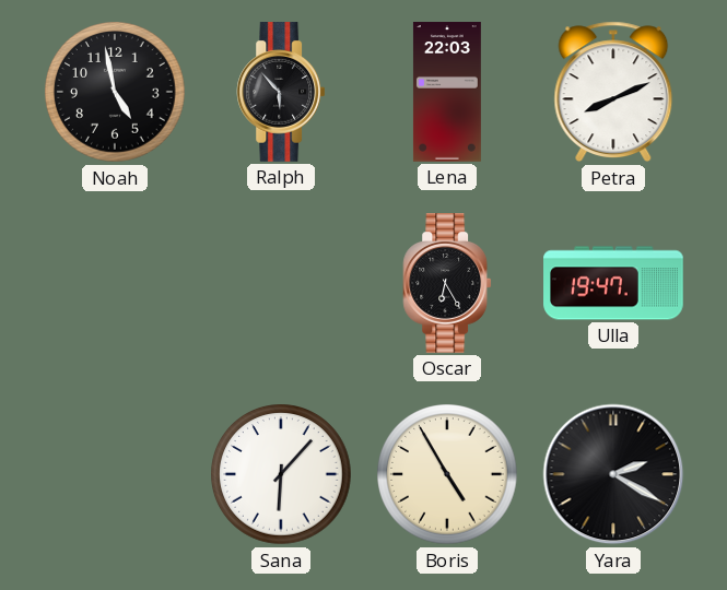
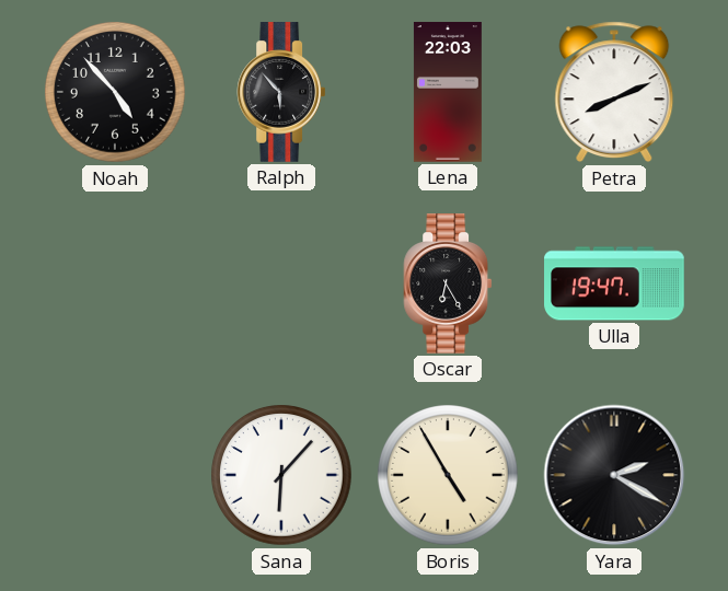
Noah: 4:58 -> 4:53
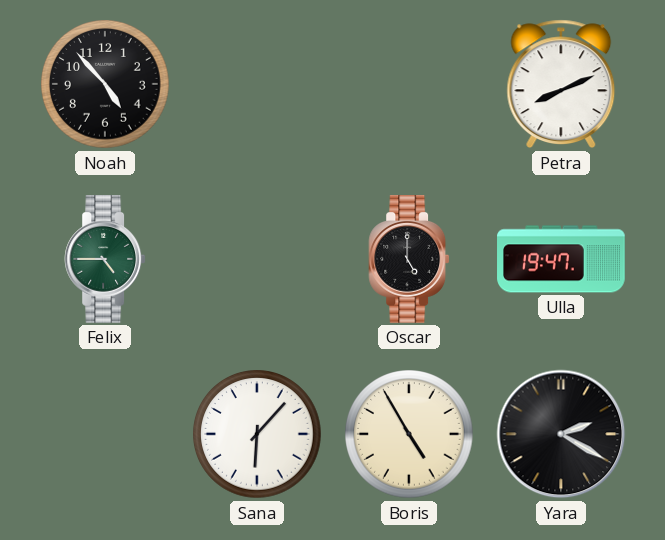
Ralph: 5:53 -> none
Lena: 22:03 -> none
Felix: none -> 4:45
Oscar: 6:25 -> 5:00
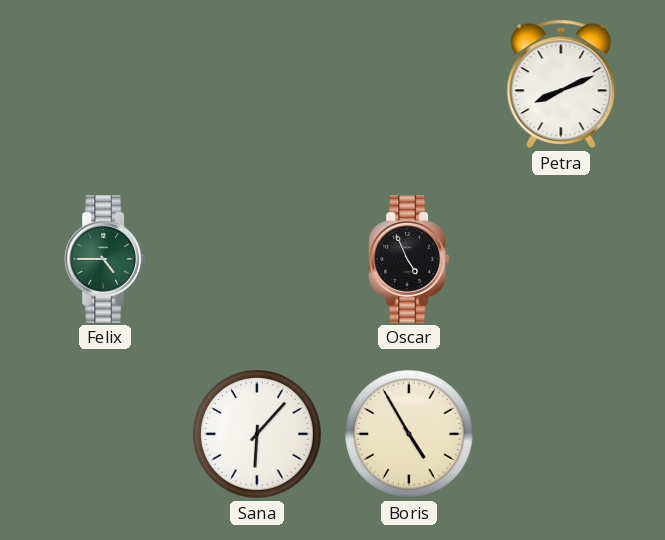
Noah: 4:53 -> none
Oscar: 5:00 -> 4:56
Ulla: 19:47 -> none
Yara: 2:20 -> none
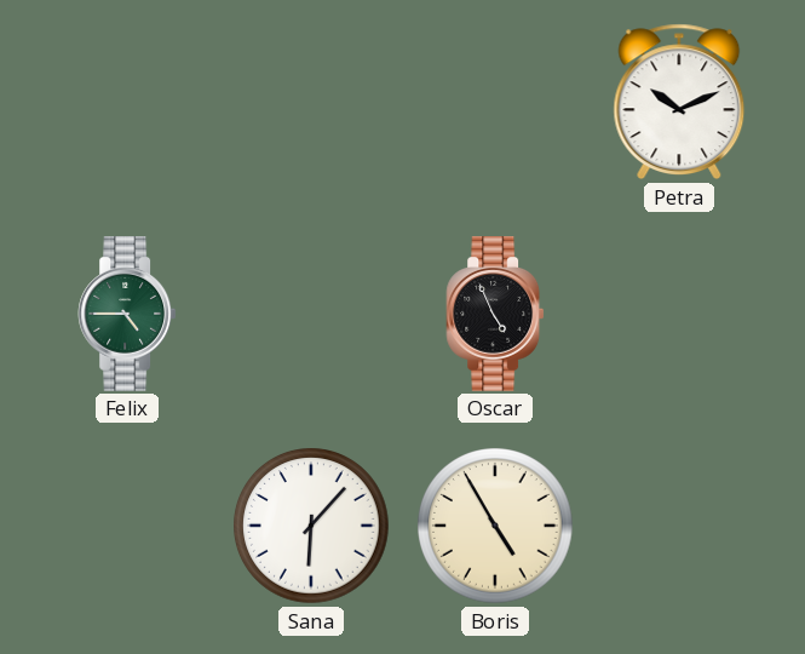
Petra: 8:11 -> 10:11
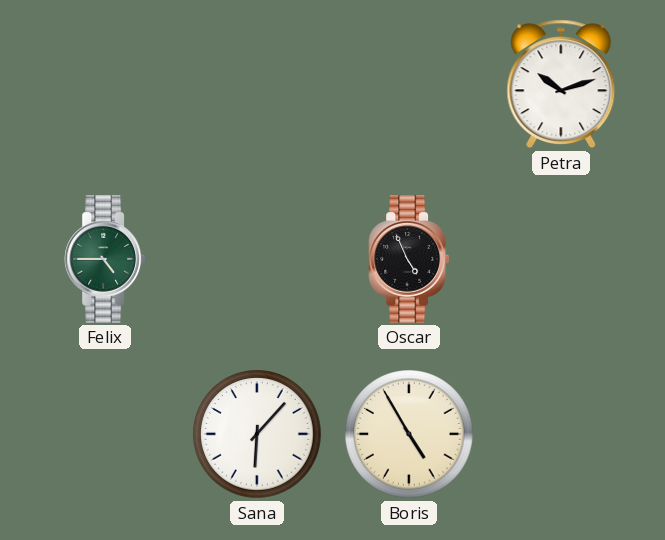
Petra: 10:11 -> 10:12
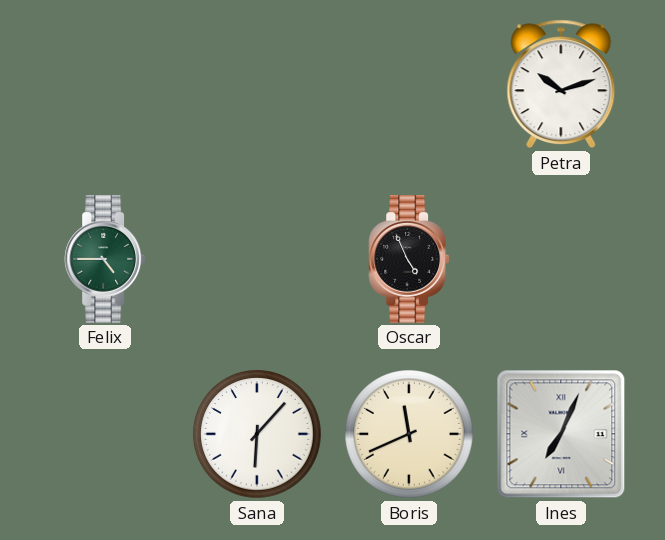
Boris: 4:55 -> 11:41
Ines: none -> 7:04
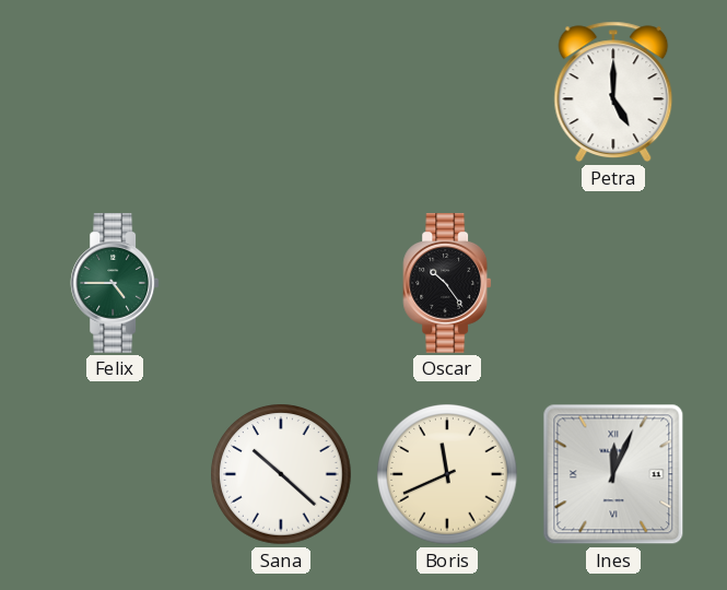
Petra: 10:12 -> 5:00
Oscar: 4:56 -> 10:24
Sana: 6:07 -> 10:22
Ines: 7:04 -> 12:04
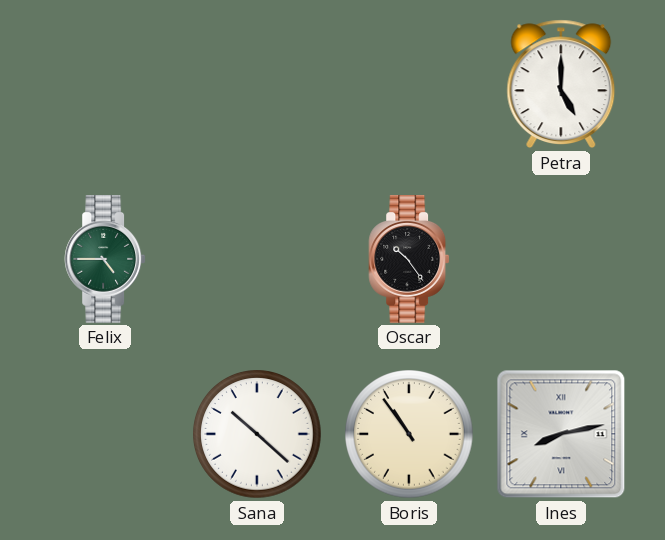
Boris: 11:41 -> 10:54
Ines: 12:04 -> 8:13
